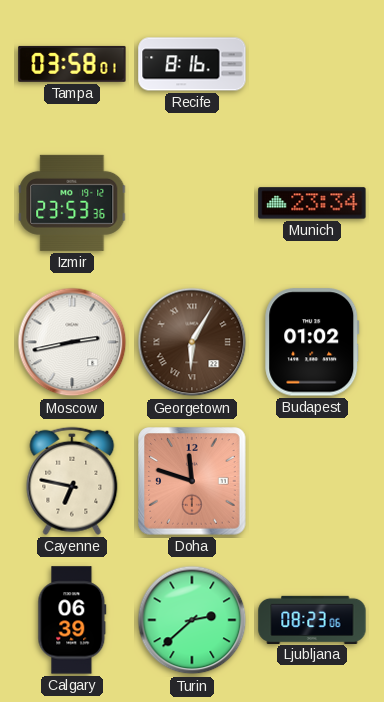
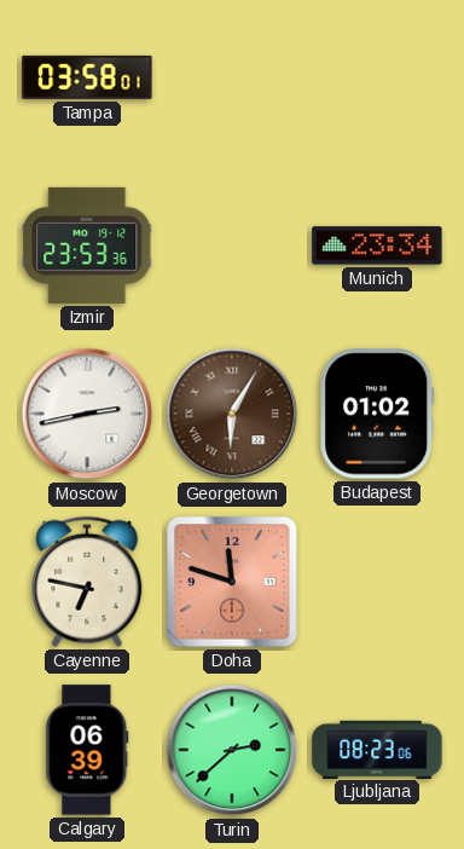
Recife: 8:16 -> none
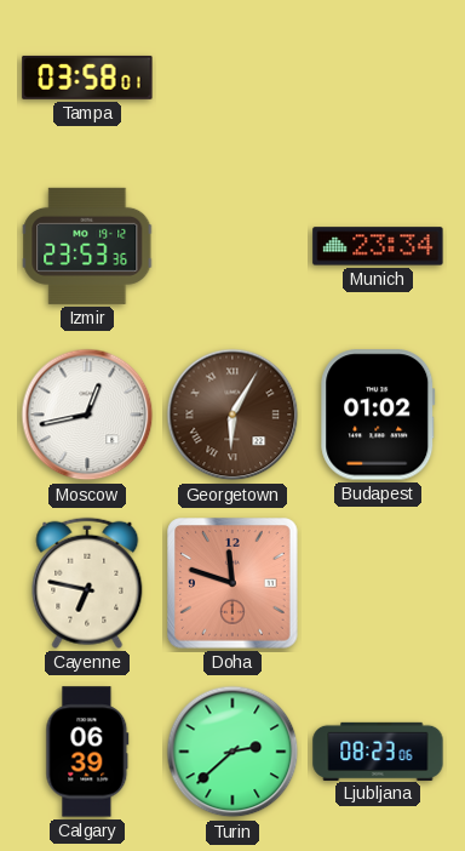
Moscow: 2:43 -> 12:43
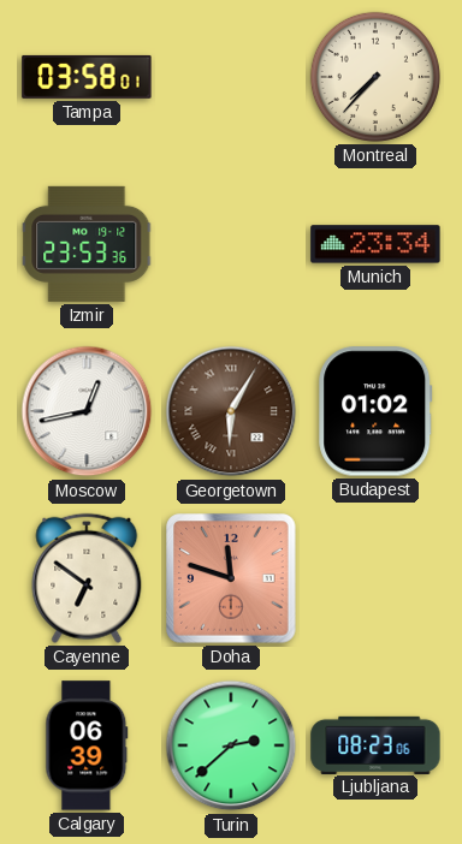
Montreal: none -> 7:37
Cayenne: 6:47 -> 6:51
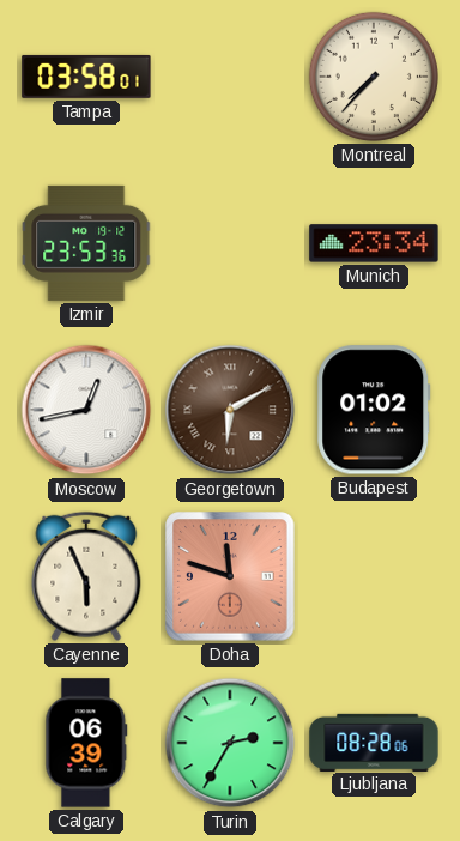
Georgetown: 6:05 -> 6:10
Cayenne: 6:51 -> 5:56
Turin: 2:38 -> 2:35
Ljubljana: 08:23 -> 08:28
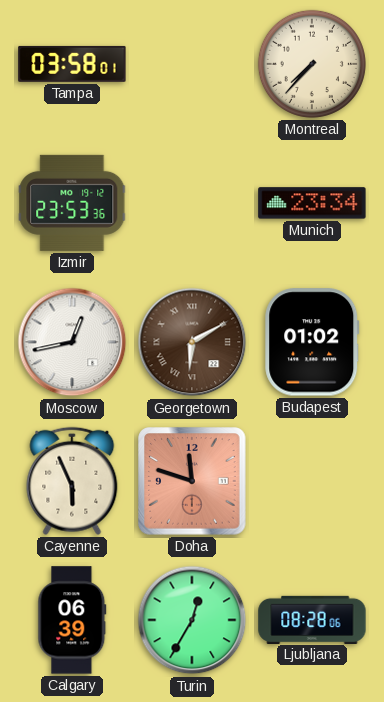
Turin: 2:35 -> 12:35
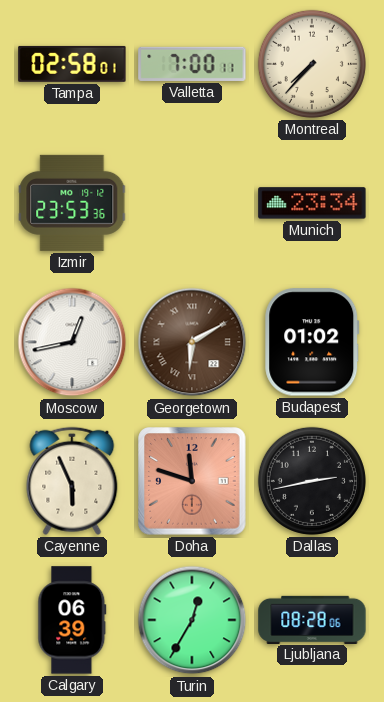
Tampa: 03:58 -> 02:58
Valletta: none -> 7:00
Dallas: none -> 2:43
